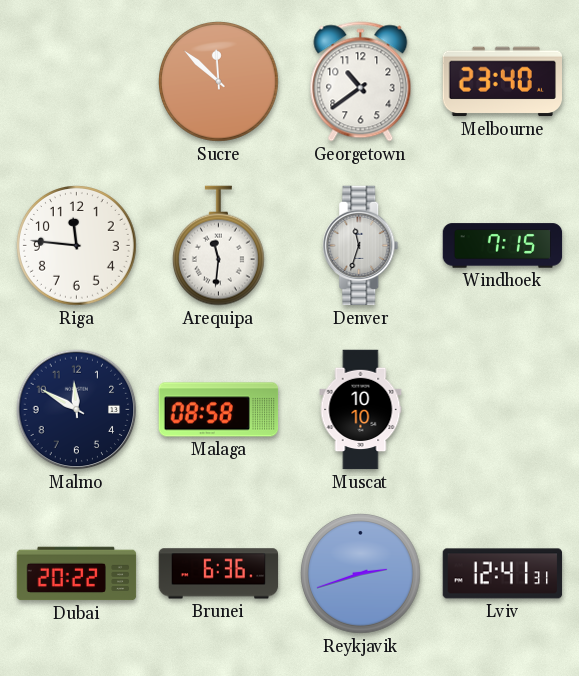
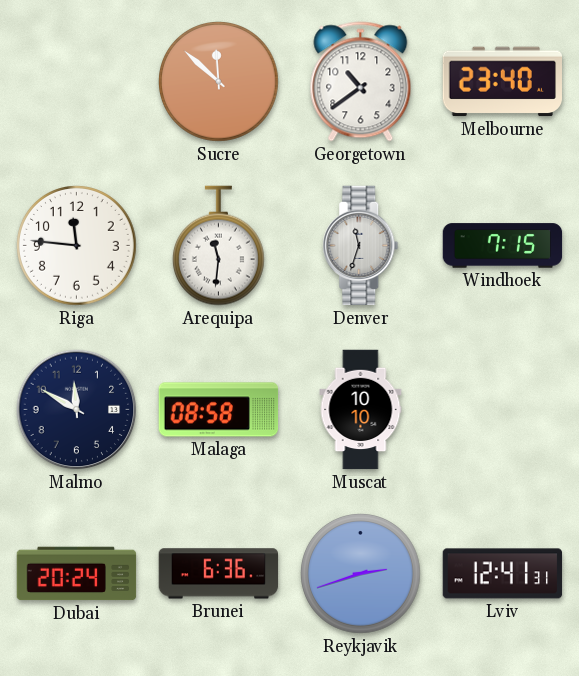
Dubai: 20:22 -> 20:24
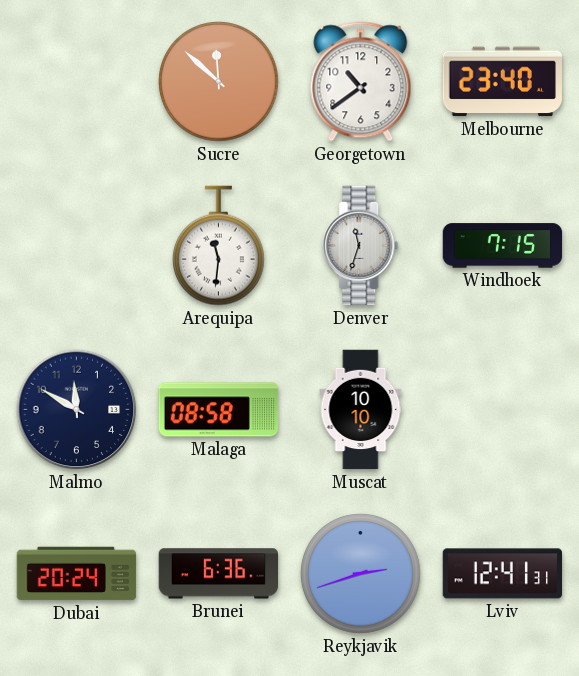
Riga: 11:46 -> none
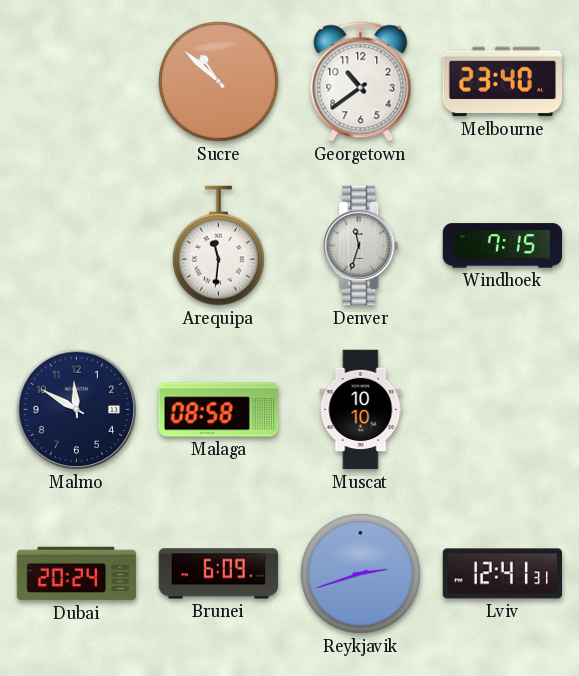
Sucre: 11:52 -> 10:52
Brunei: 6:36 -> 6:09
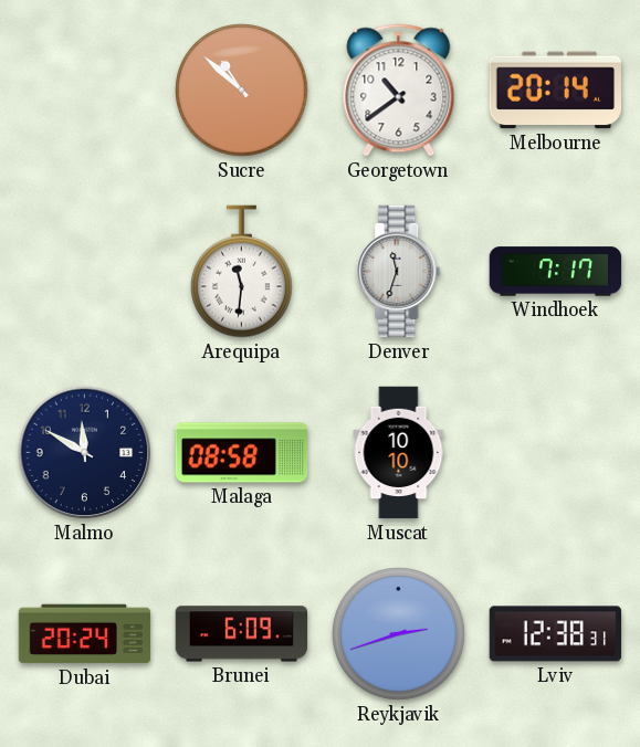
Melbourne: 23:40 -> 20:14
Windhoek: 7:15 -> 7:17
Lviv: 12:41 -> 12:38
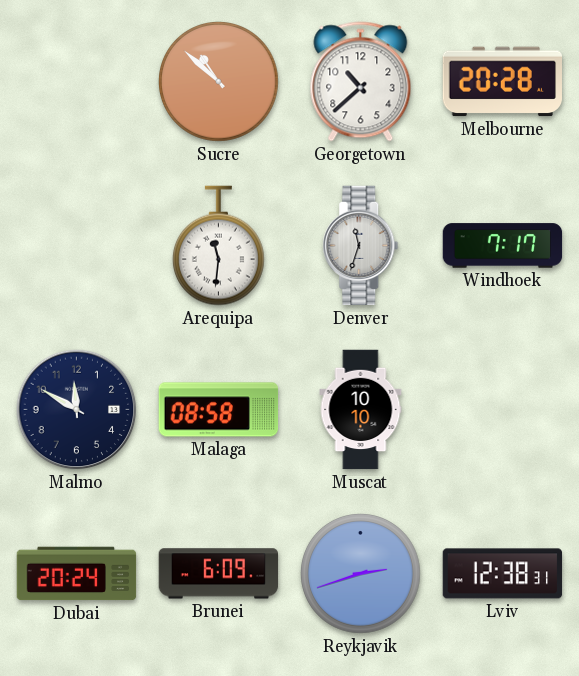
Georgetown: 10:39 -> 10:38
Melbourne: 20:14 -> 20:28
